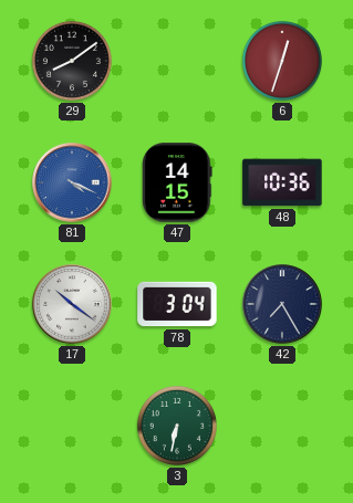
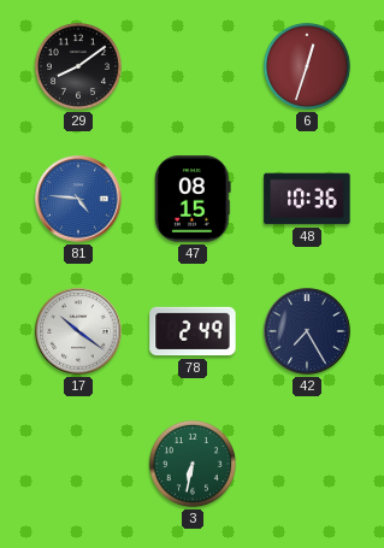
81: 4:19 -> 4:46
47: 14:15 -> 08:15
78: 3:04 -> 2:49
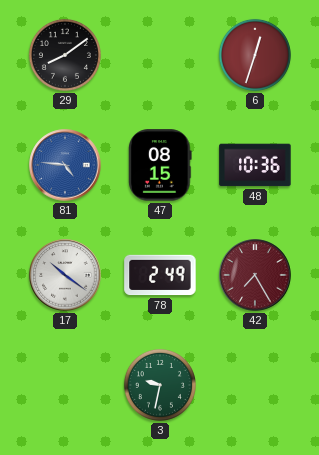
42 dial: navy -> burgundy
3: 6:32 -> 9:32
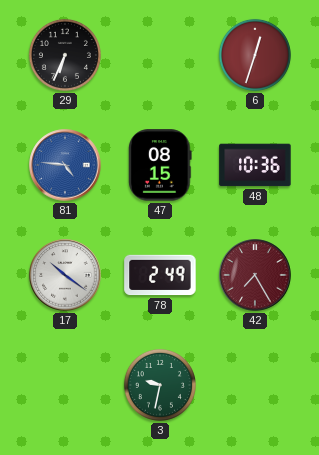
29: 8:09 -> 6:34
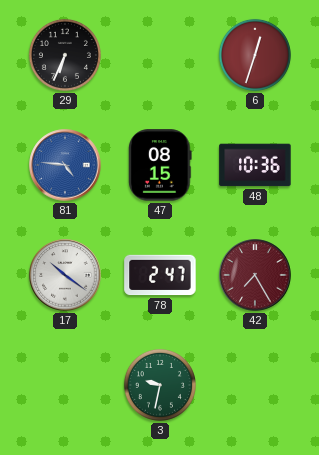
78: 2:49 -> 2:47
